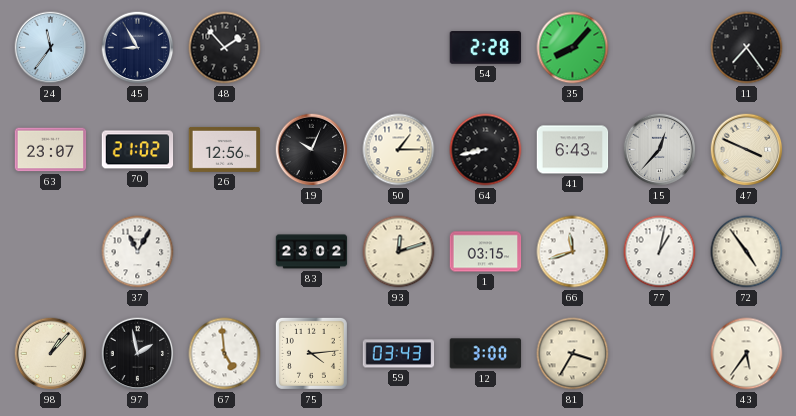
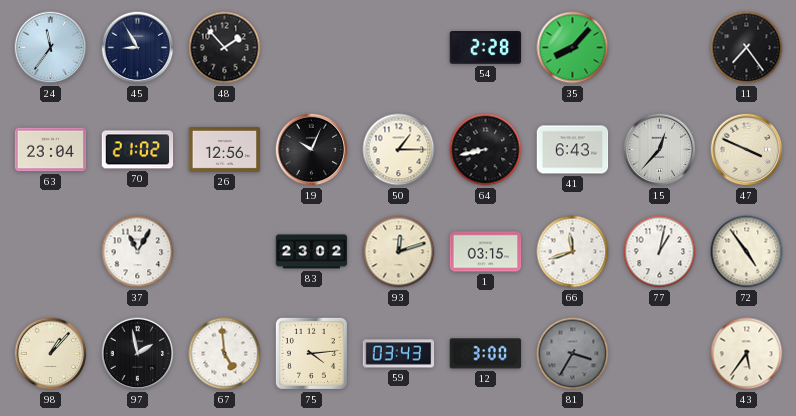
63: 23:07 -> 23:04
81 dial: cream -> grey
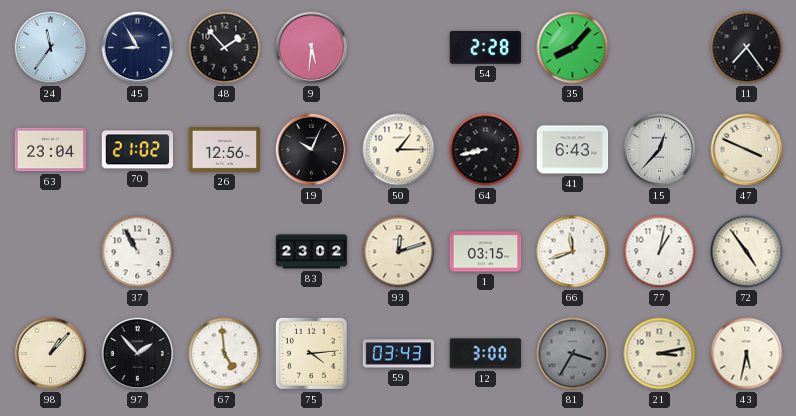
9: none -> 5:31
37: 11:05 -> 10:55
97: 1:58 -> 1:53
21: none -> 3:13
43: 5:36 -> 5:32
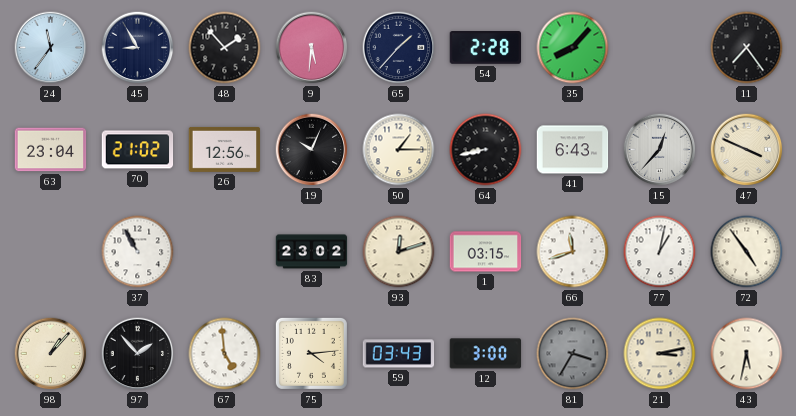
65: none -> 1:37
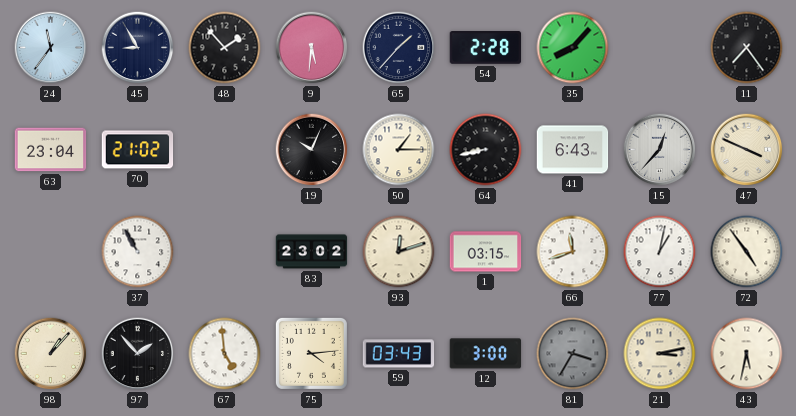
26: 12:56 -> none
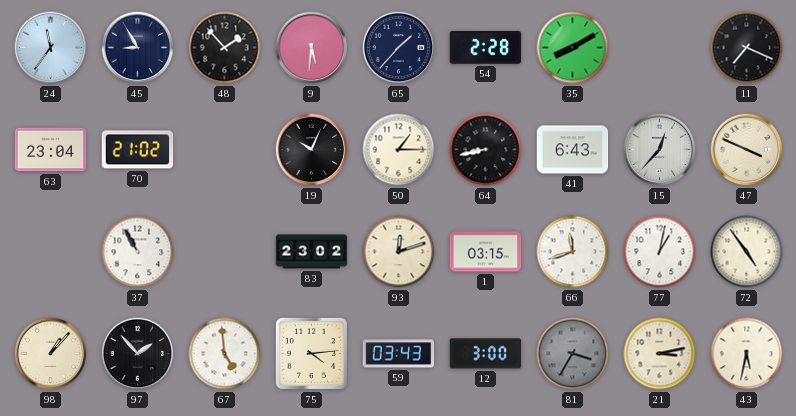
35: 8:07 -> 8:10
11: 7:24 -> 7:19
